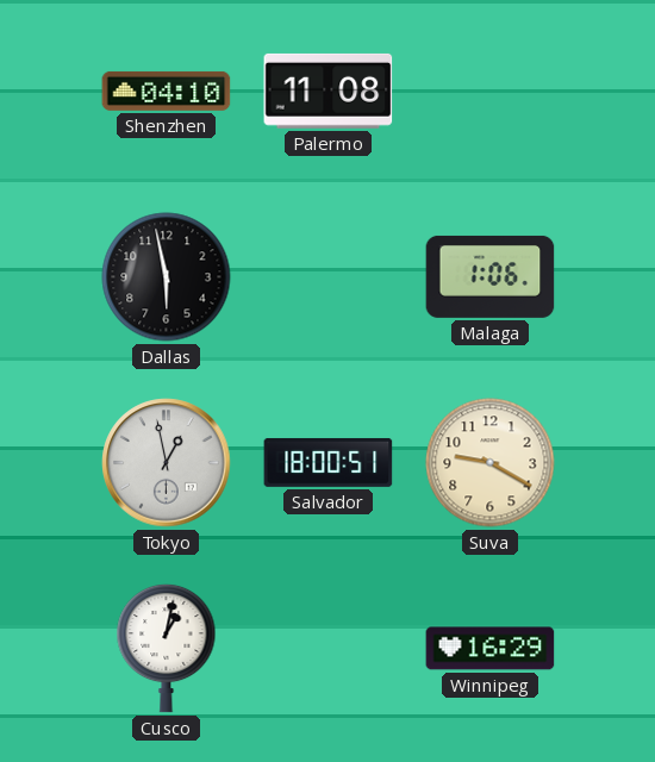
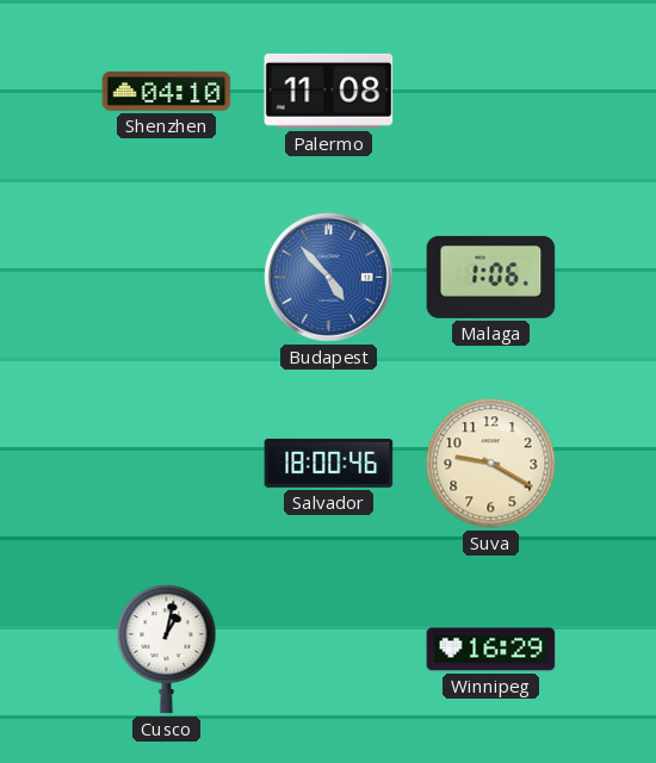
Dallas: 5:58 -> none
Budapest: none -> 4:53
Tokyo: 12:58 -> none
Salvador: 18:00:51 -> 18:00:46
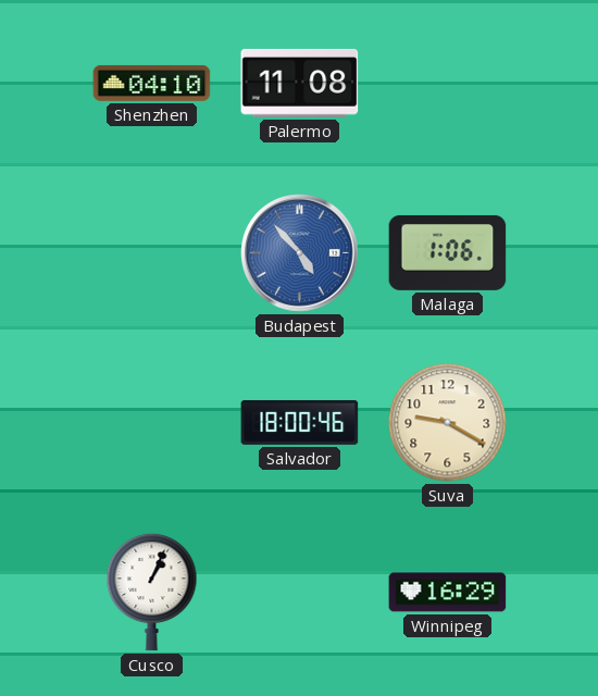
Cusco: 1:02 -> 1:04
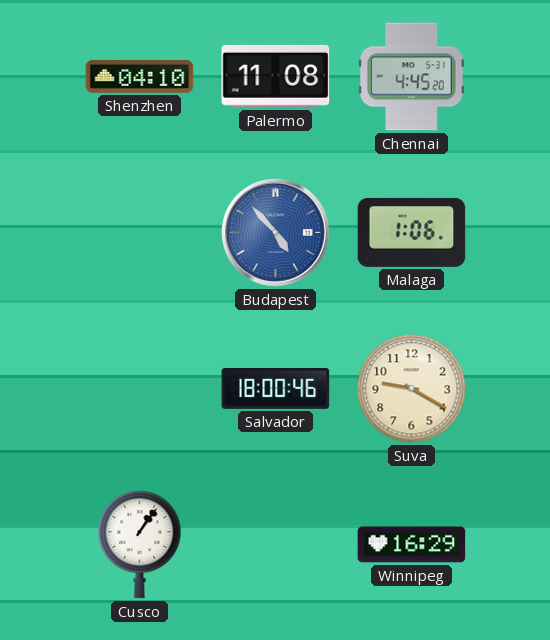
Chennai: none -> 4:45
Cusco: 1:04 -> 1:06
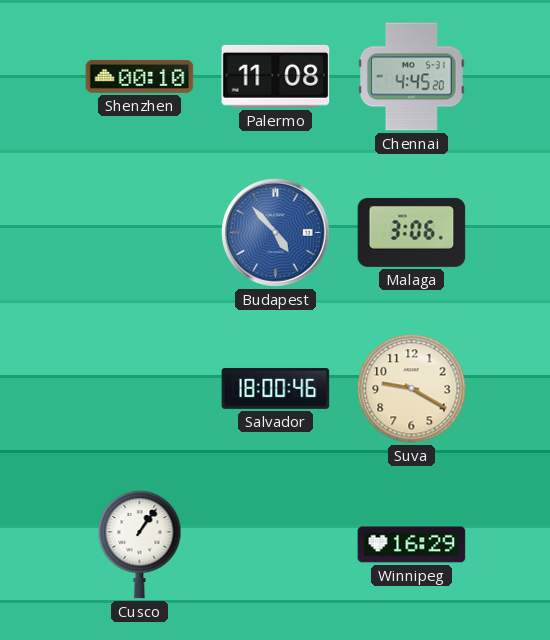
Shenzhen: 04:10 -> 00:10
Malaga: 1:06 -> 3:06
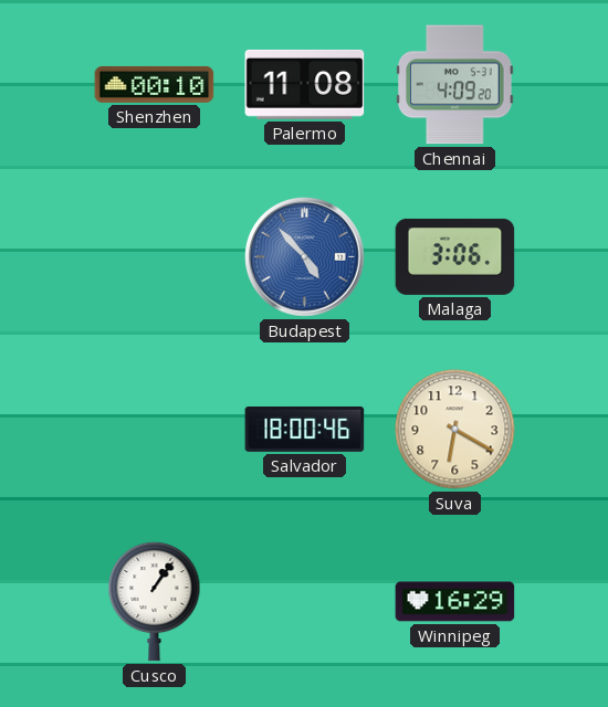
Chennai: 4:45 -> 4:09
Suva: 9:20 -> 6:20
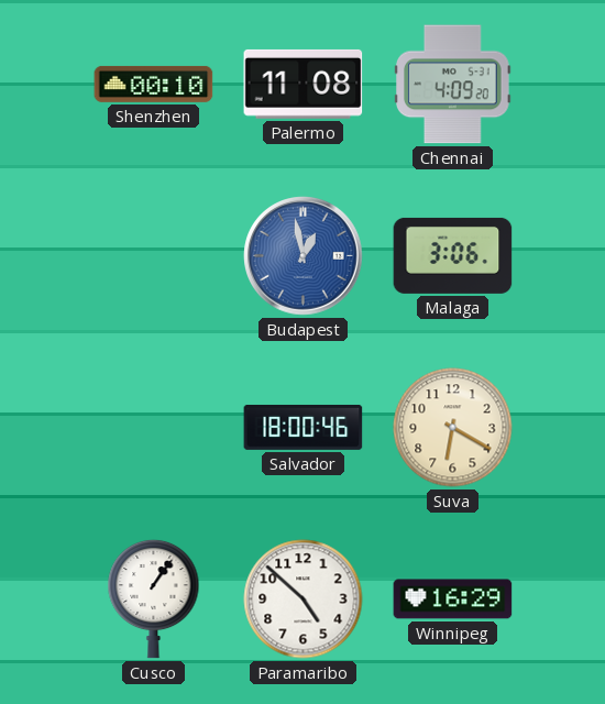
Budapest: 4:53 -> 12:58
Paramaribo: none -> 4:52
